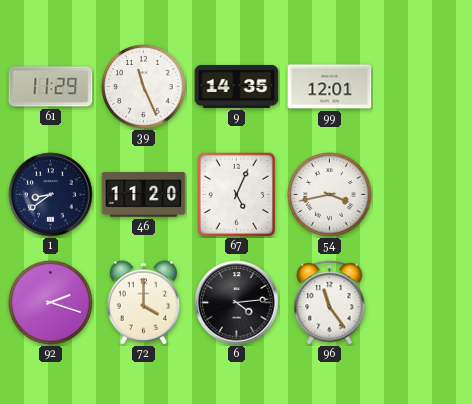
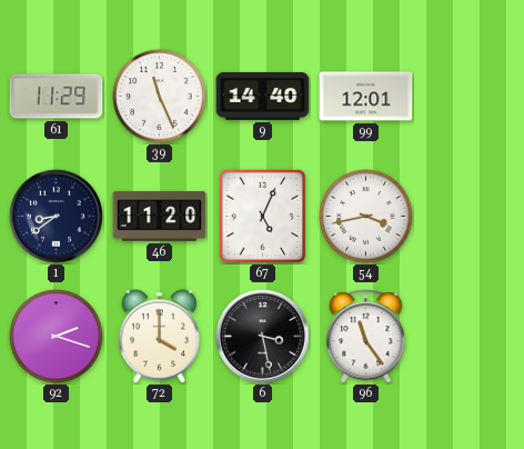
9: 14:35 -> 14:40
6: 4:14 -> 3:28
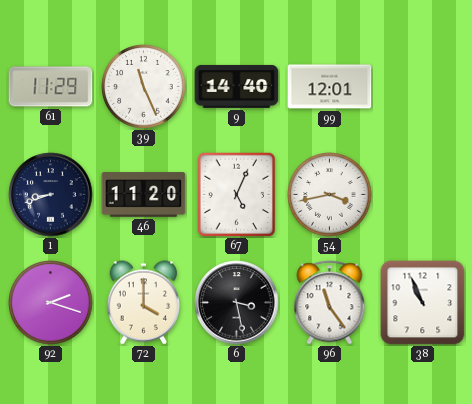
1: 8:39 -> 8:42
38: none -> 10:56
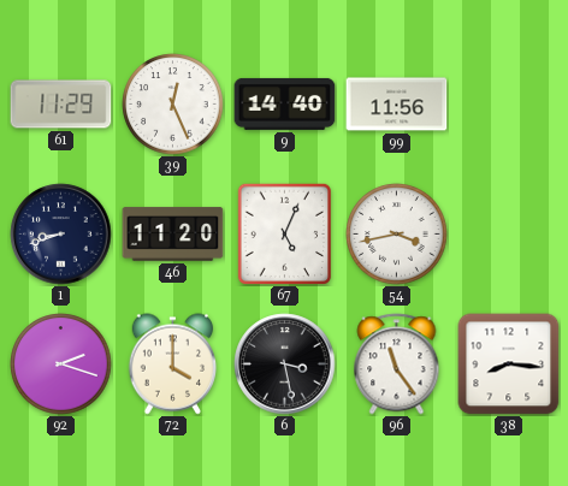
39: 11:26 -> 12:26
99: 12:01 -> 11:56
38: 10:56 -> 8:16
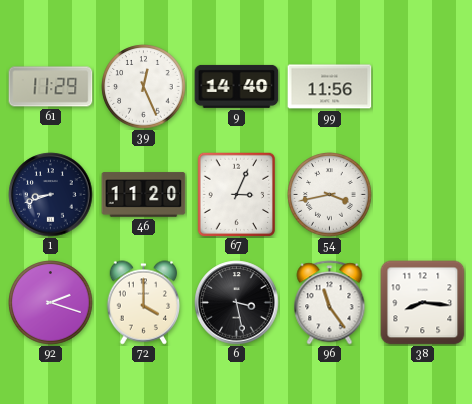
67: 5:04 -> 3:04
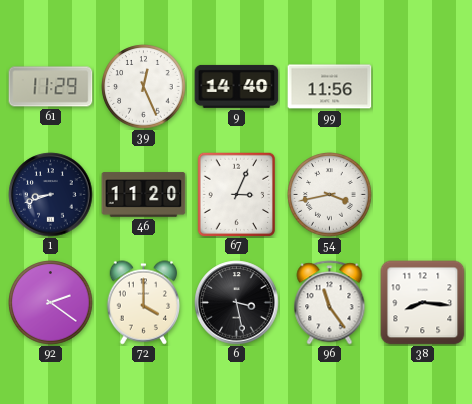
92: 2:18 -> 2:21
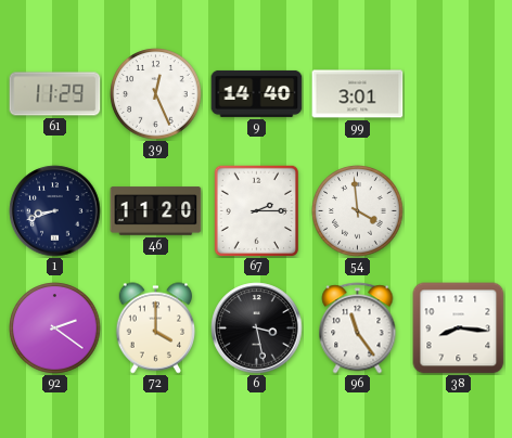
99: 11:56 -> 3:01
67: 3:04 -> 2:15
54: 3:43 -> 3:59
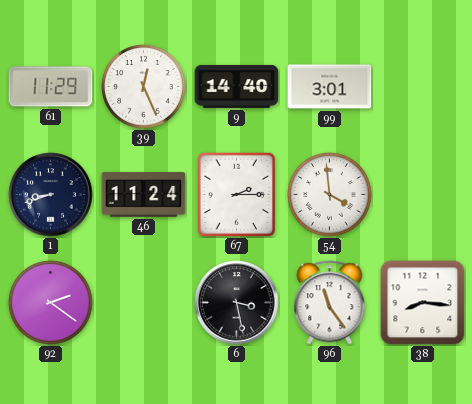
46: 11:20 -> 11:24
72: 4:00 -> none
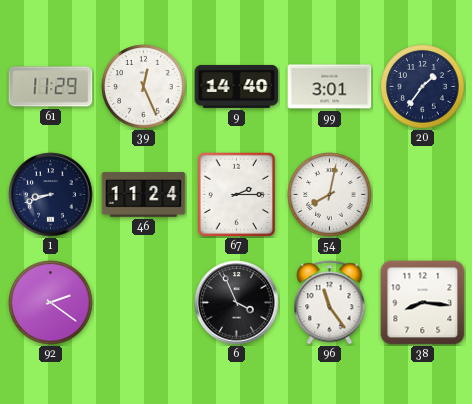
20: none -> 1:36
54: 3:59 -> 8:02
6: 3:28 -> 3:56
